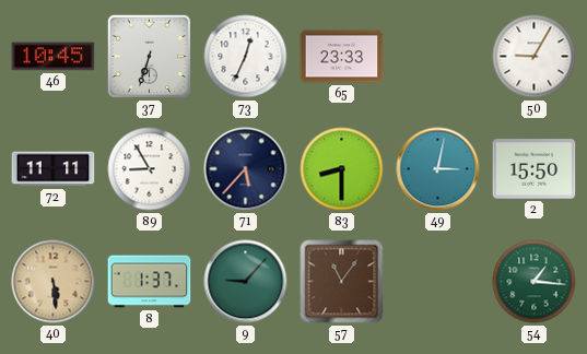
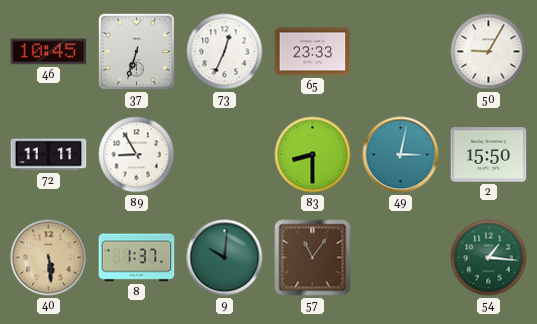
71: 5:37 -> none
9: 9:07 -> 10:01
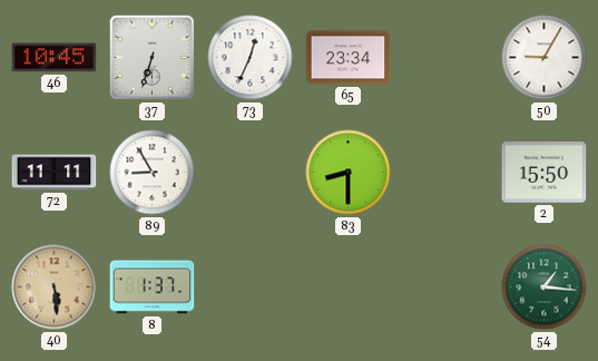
65: 23:33 -> 23:34
49: 3:02 -> none
9: 10:01 -> none
57: 11:06 -> none
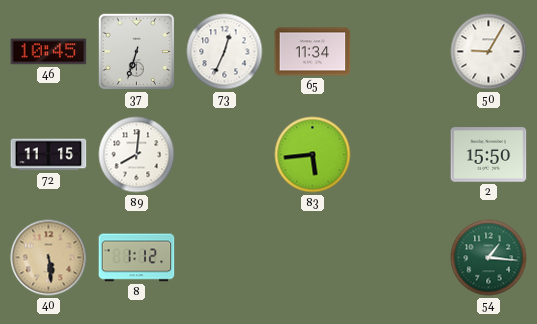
65: 23:34 -> 11:34
72: 11:11 -> 11:15
89: 8:55 -> 8:01
83: 8:30 -> 5:44
8: 1:37 -> 1:12
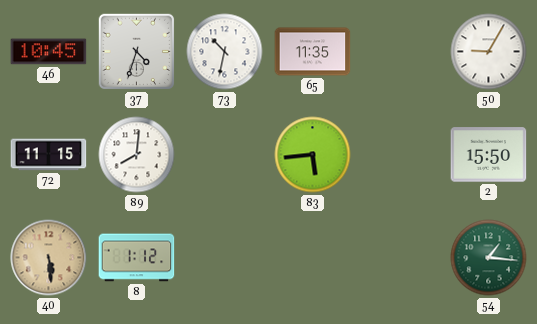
37: 6:33 -> 4:33
73: 12:34 -> 10:32
65: 11:34 -> 11:35
